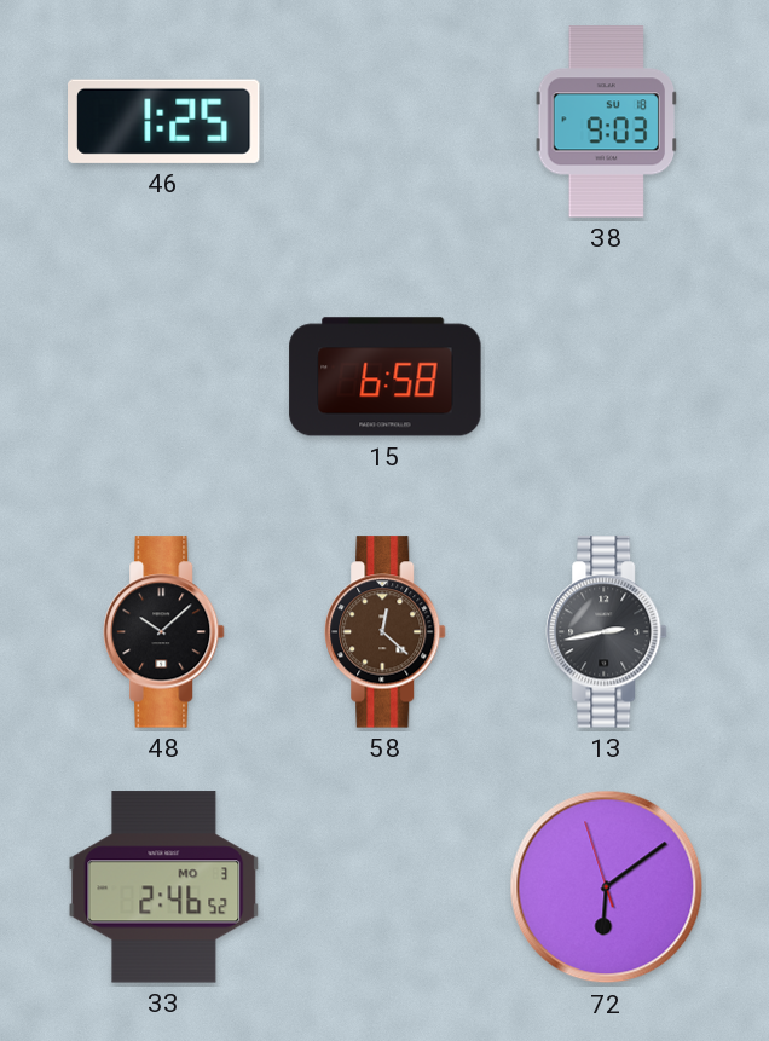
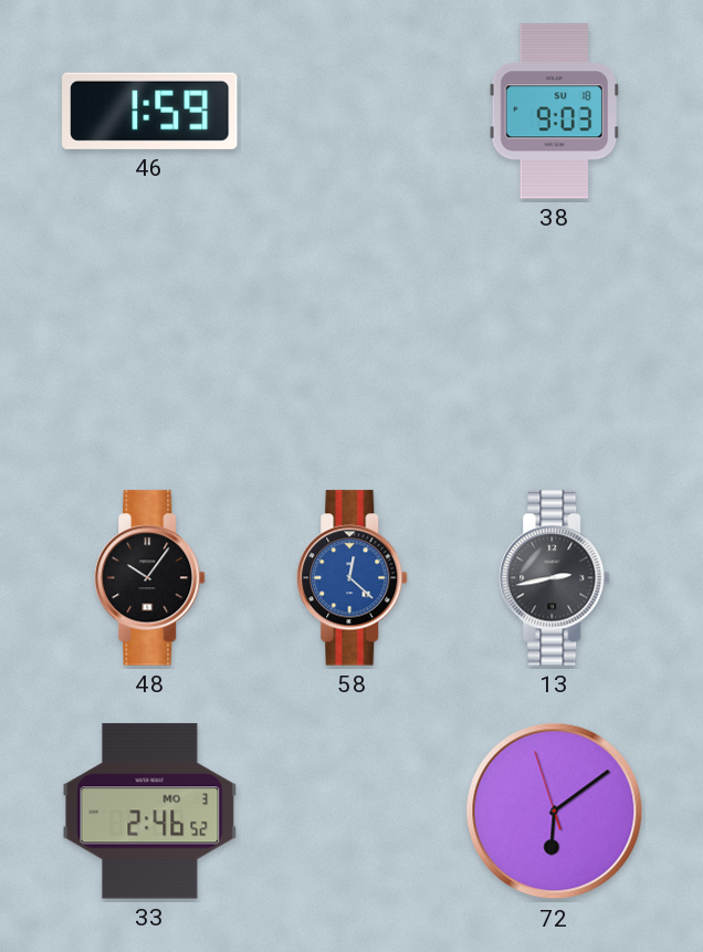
46: 1:25 -> 1:59
15: 6:58 -> none
48: 10:08 -> 10:06
58 dial: brown -> blue
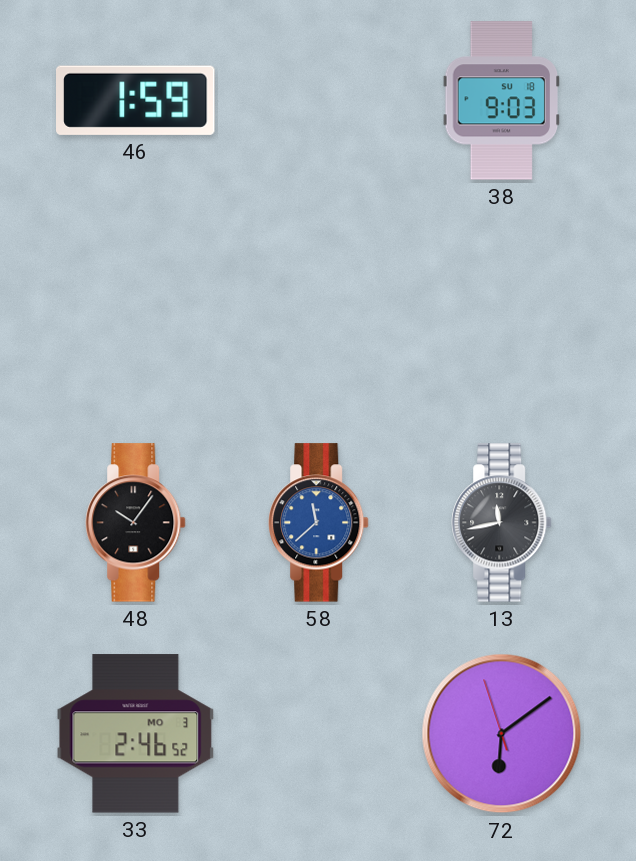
58: 12:22 -> 11:38
13: 2:43 -> 11:43
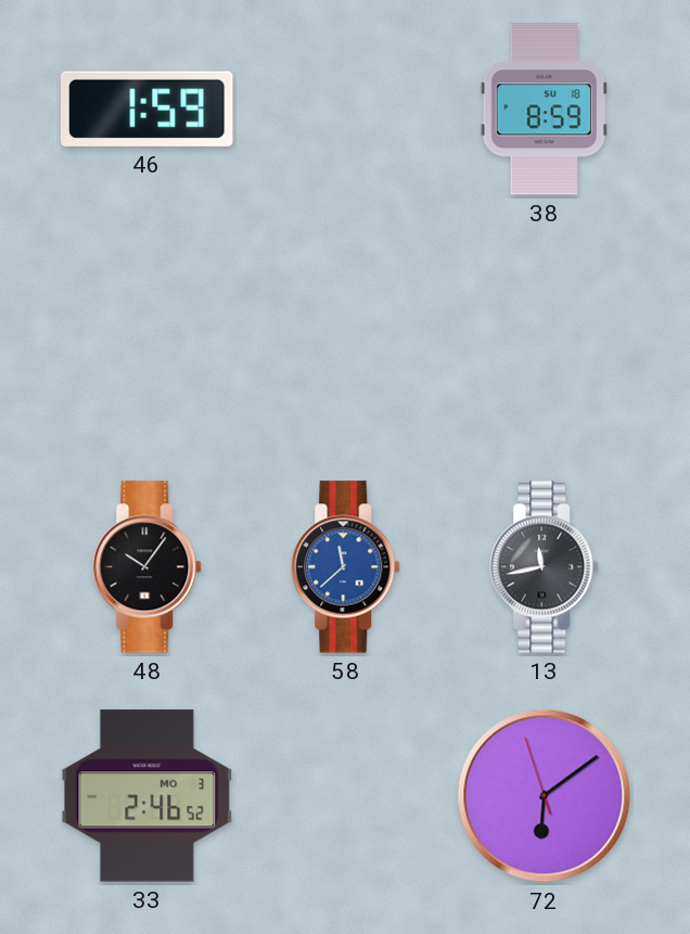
38: 9:03 -> 8:59
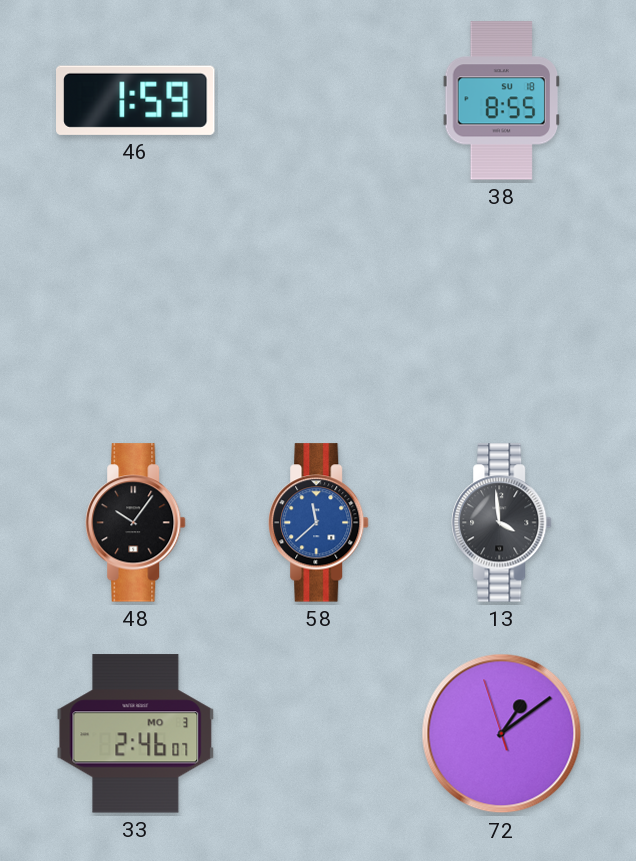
38: 8:59 -> 8:55
13: 11:43 -> 3:59
33: 2:46:52 -> 2:46:07
72: 6:08 -> 1:08
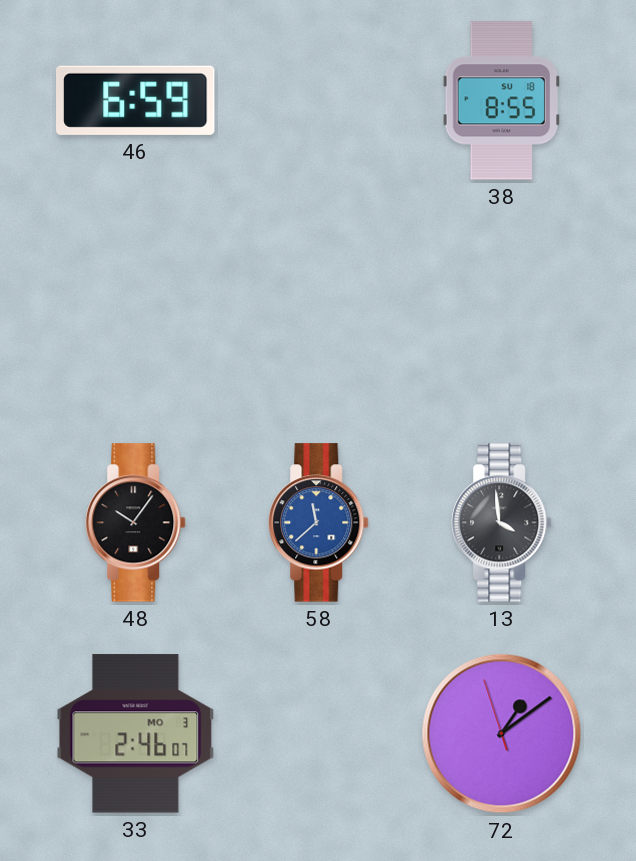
46: 1:59 -> 6:59
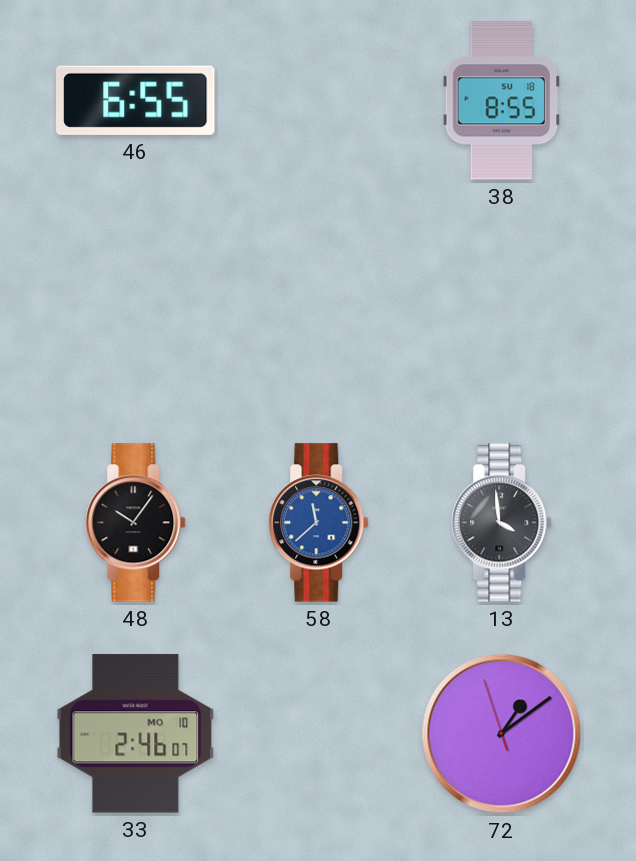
46: 6:59 -> 6:55
33 date: MO 3 -> MO 10
